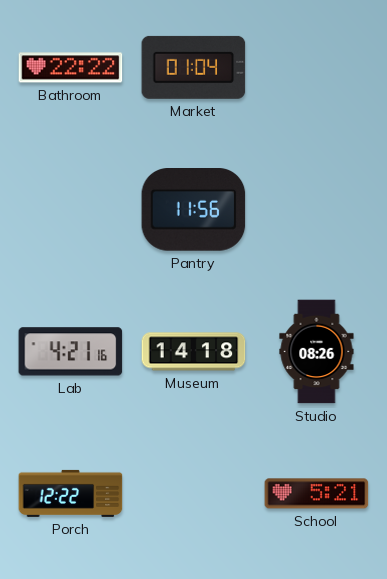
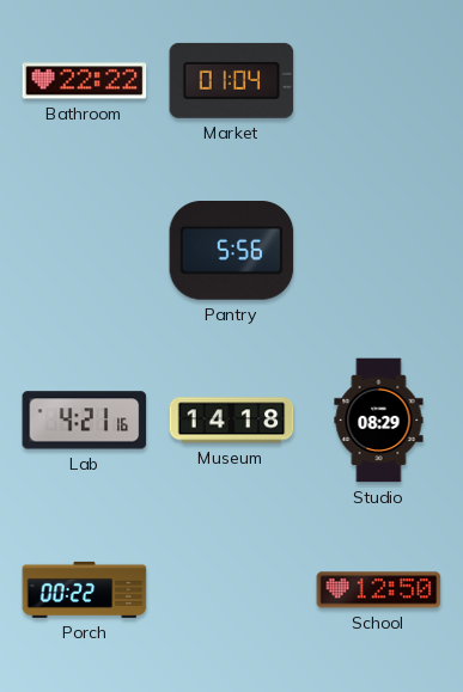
Pantry: 11:56 -> 5:56
Studio: 08:26 -> 08:29
Porch: 12:22 -> 00:22
School: 5:21 -> 12:50
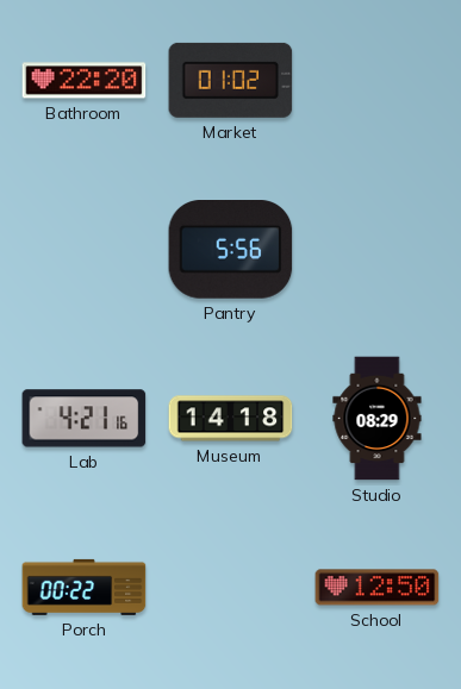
Bathroom: 22:22 -> 22:20
Market: 01:04 -> 01:02
